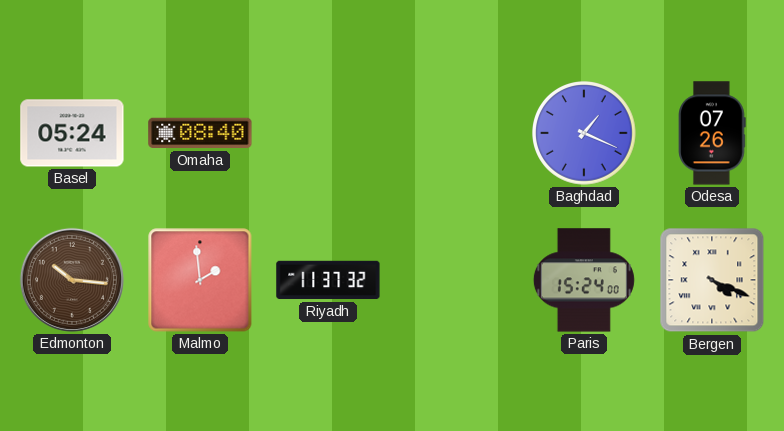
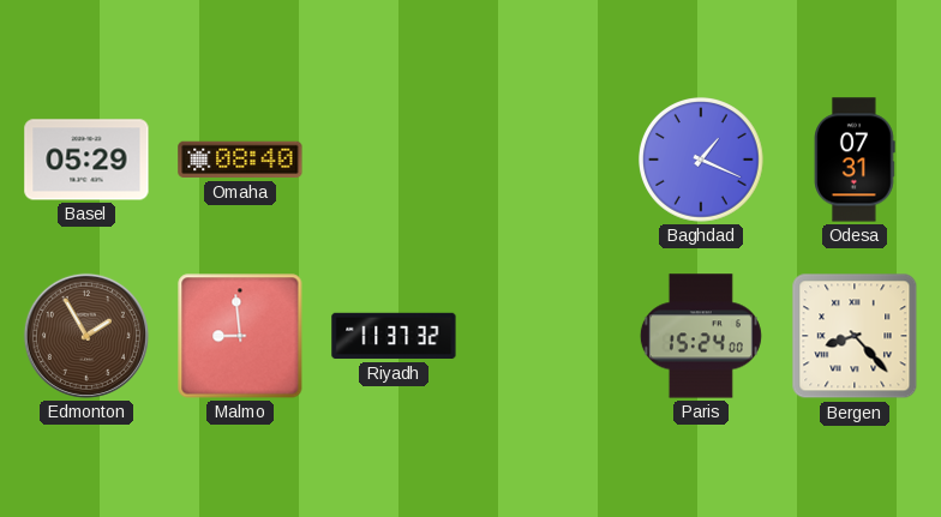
Basel: 05:24 -> 05:29
Odesa: 07:26 -> 07:31
Edmonton: 10:16 -> 1:55
Malmo: 1:59 -> 8:59
Bergen: 4:19 -> 8:23
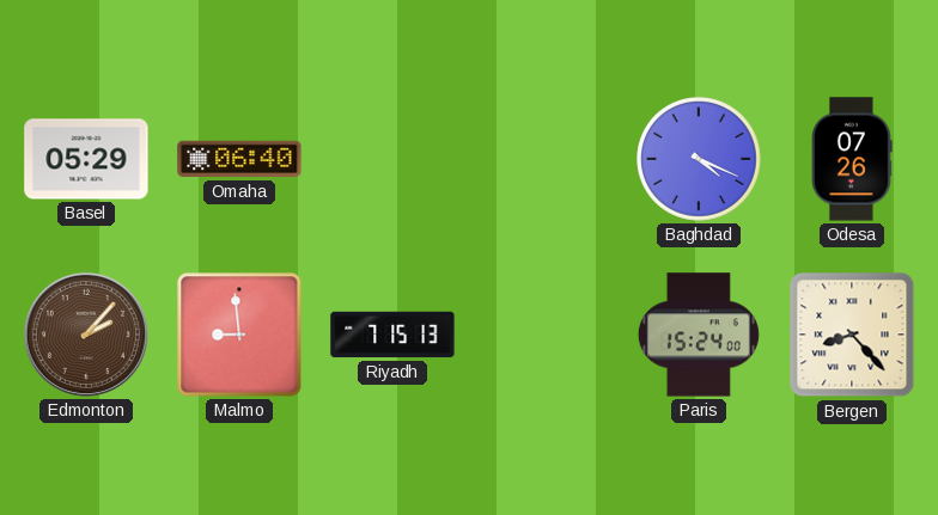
Omaha: 08:40 -> 06:40
Baghdad: 1:19 -> 4:19
Odesa: 07:31 -> 07:26
Edmonton: 1:55 -> 2:07
Riyadh: 11:37 -> 7:15
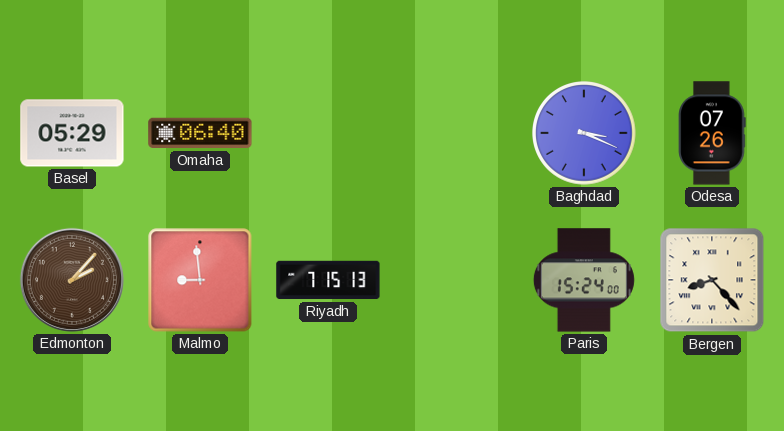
Baghdad: 4:19 -> 3:19
